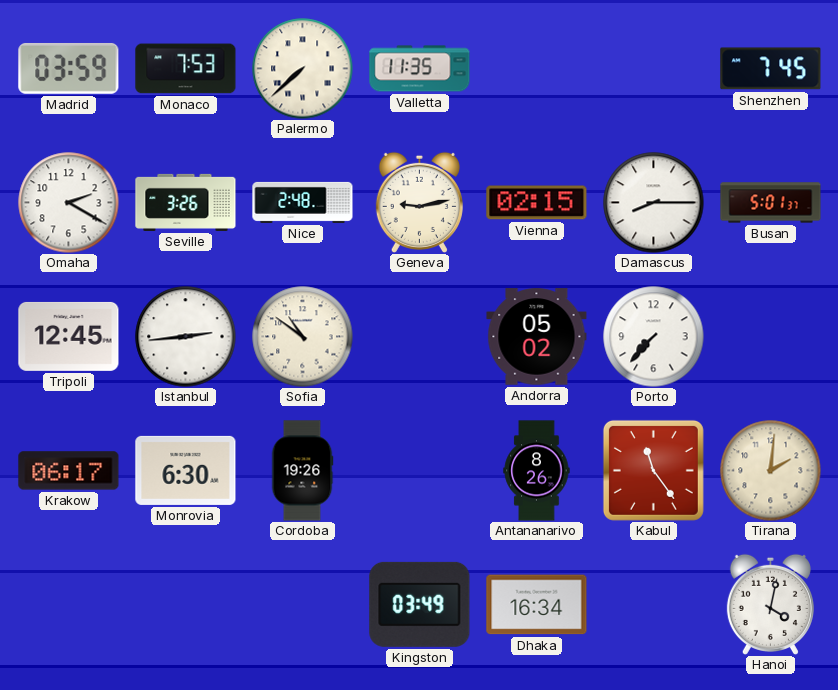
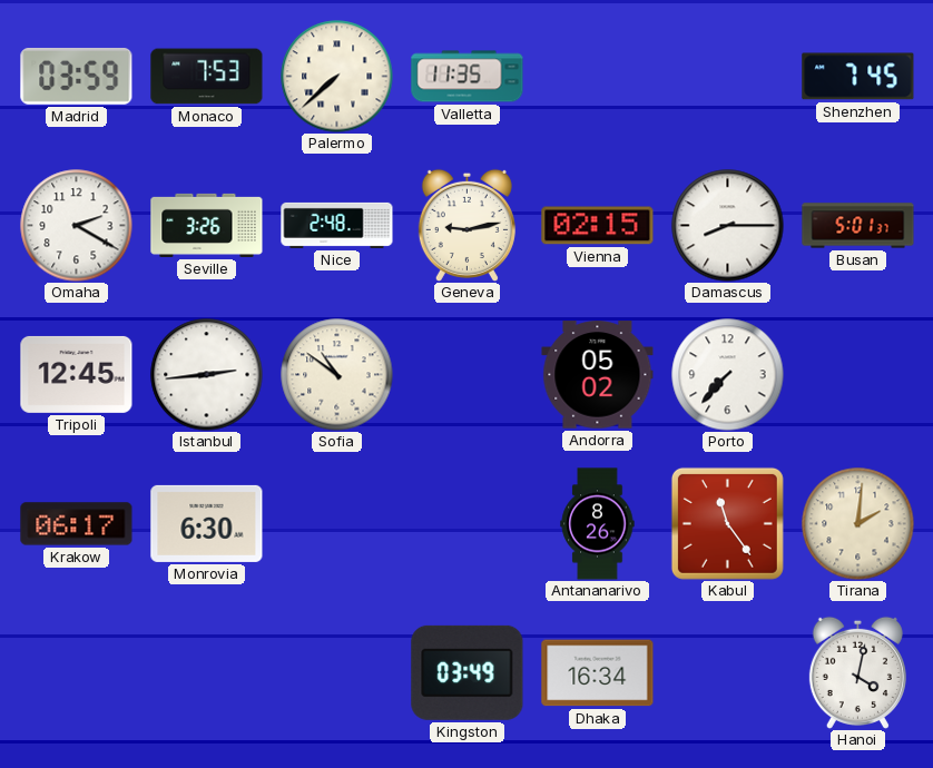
Cordoba: 19:26 -> none
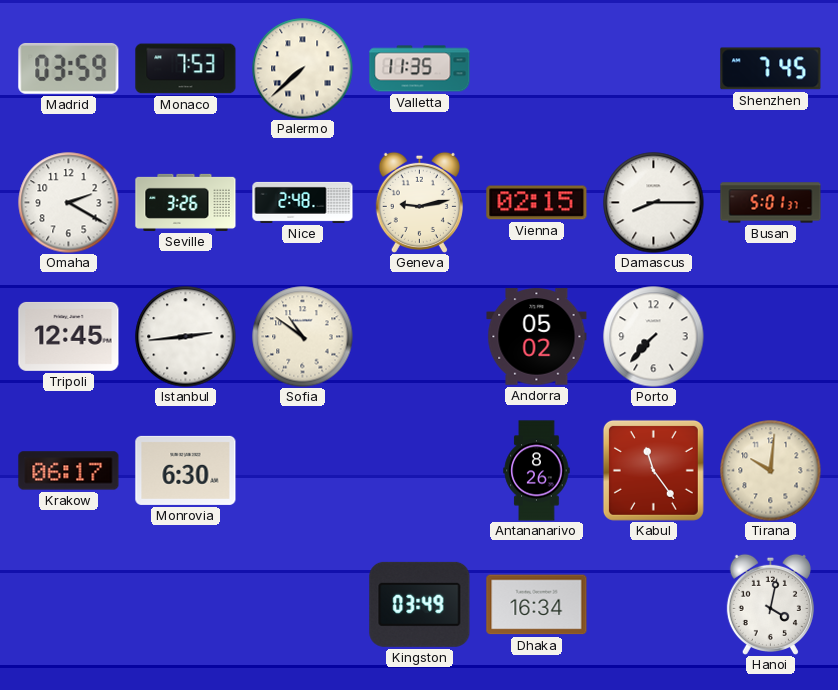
Tirana: 2:01 -> 10:01
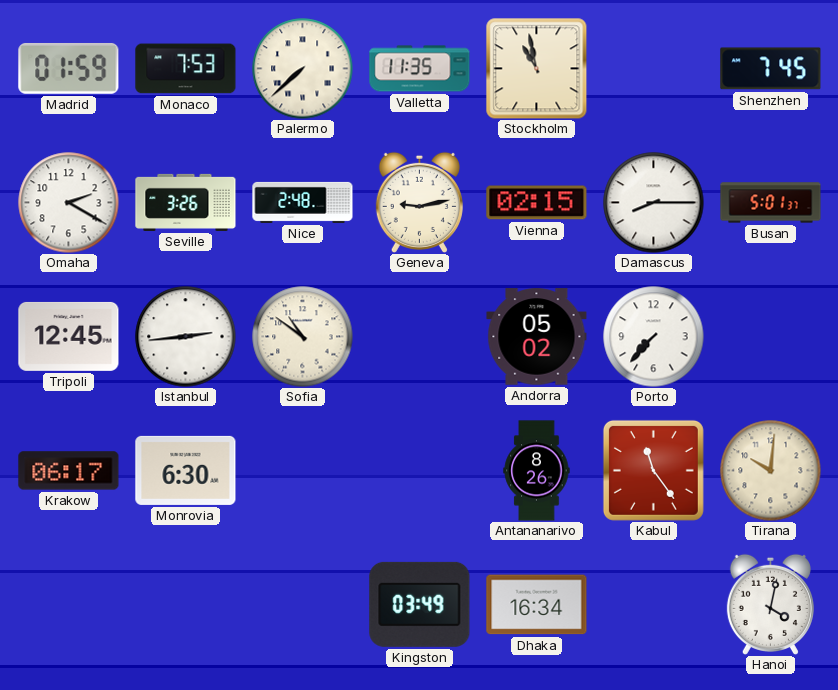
Madrid: 03:59 -> 01:59
Stockholm: none -> 10:58
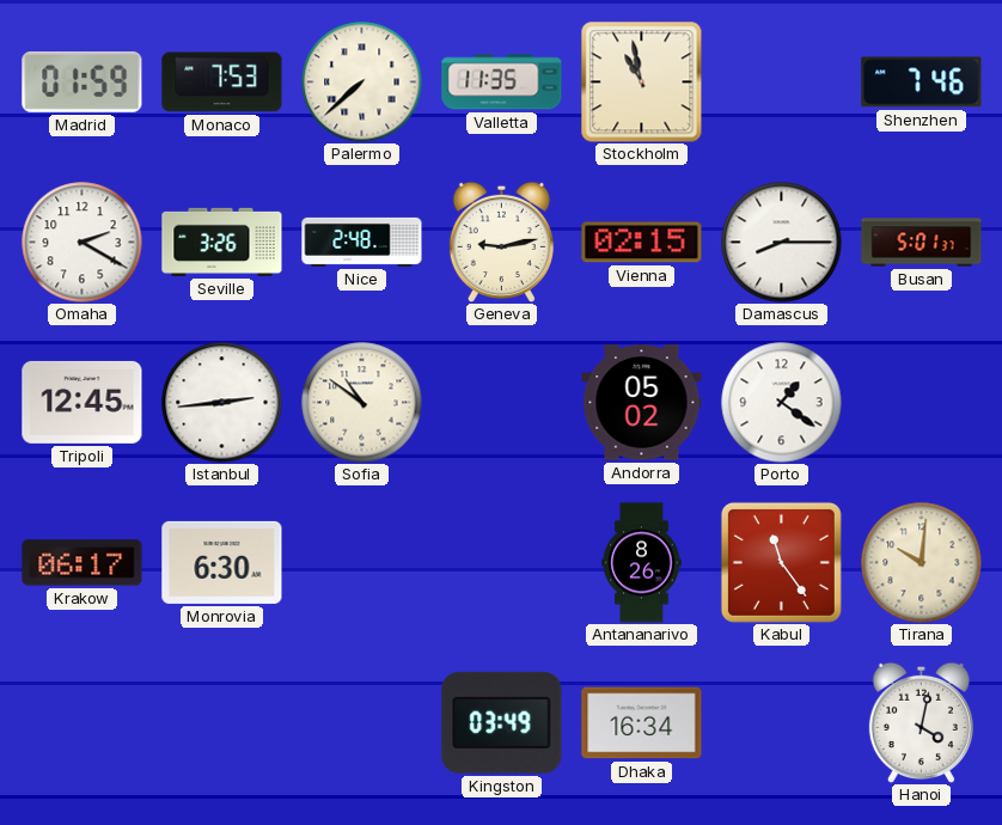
Shenzhen: 7:45 -> 7:46
Porto: 7:37 -> 1:21
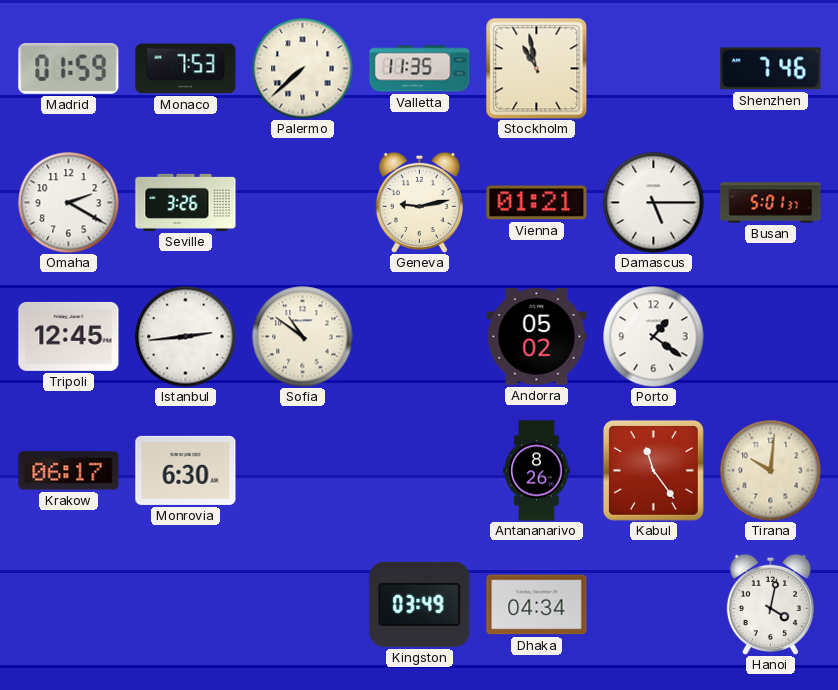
Nice: 2:48 -> none
Vienna: 02:15 -> 01:21
Damascus: 8:15 -> 5:15
Dhaka: 16:34 -> 04:34
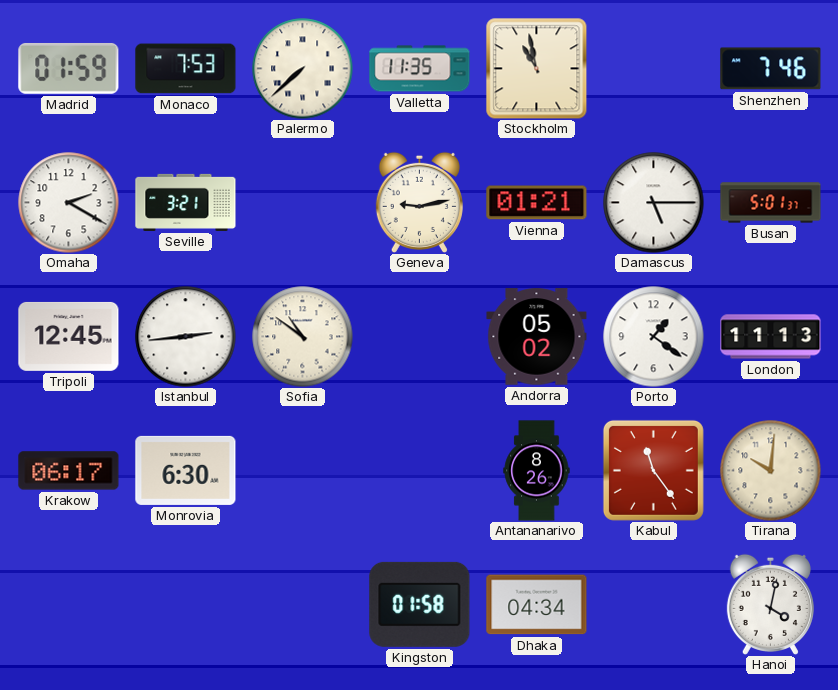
Seville: 3:26 -> 3:21
London: none -> 11:13
Kingston: 03:49 -> 01:58
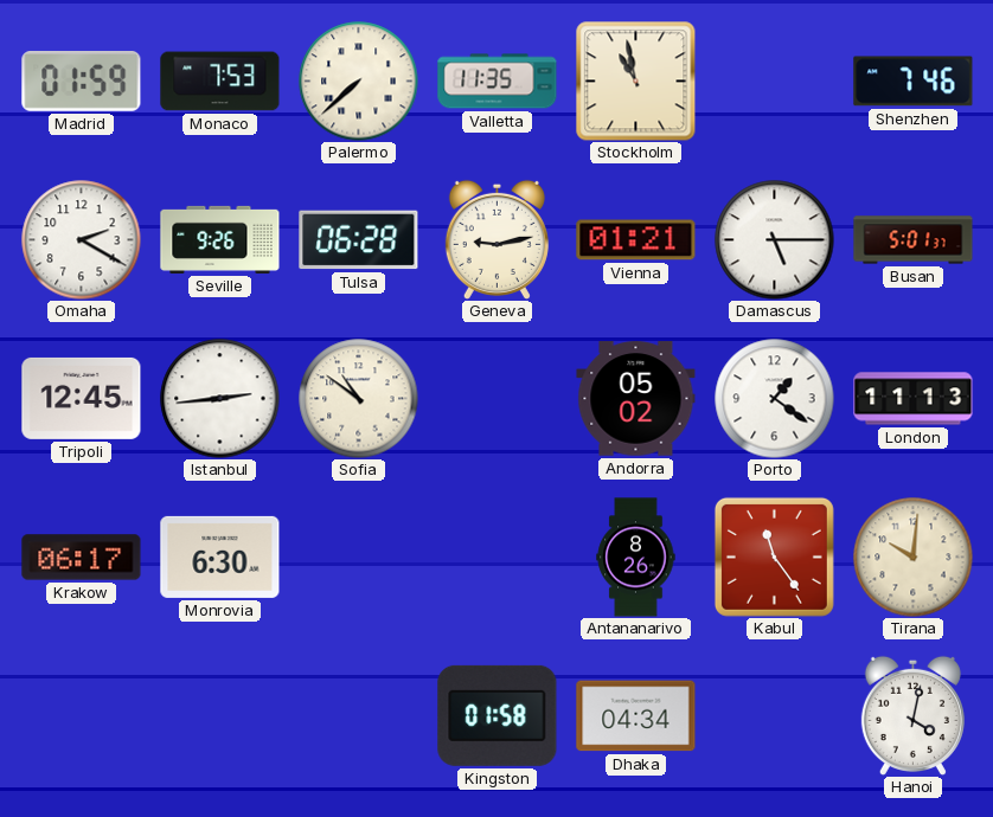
Seville: 3:21 -> 9:26
Tulsa: none -> 06:28
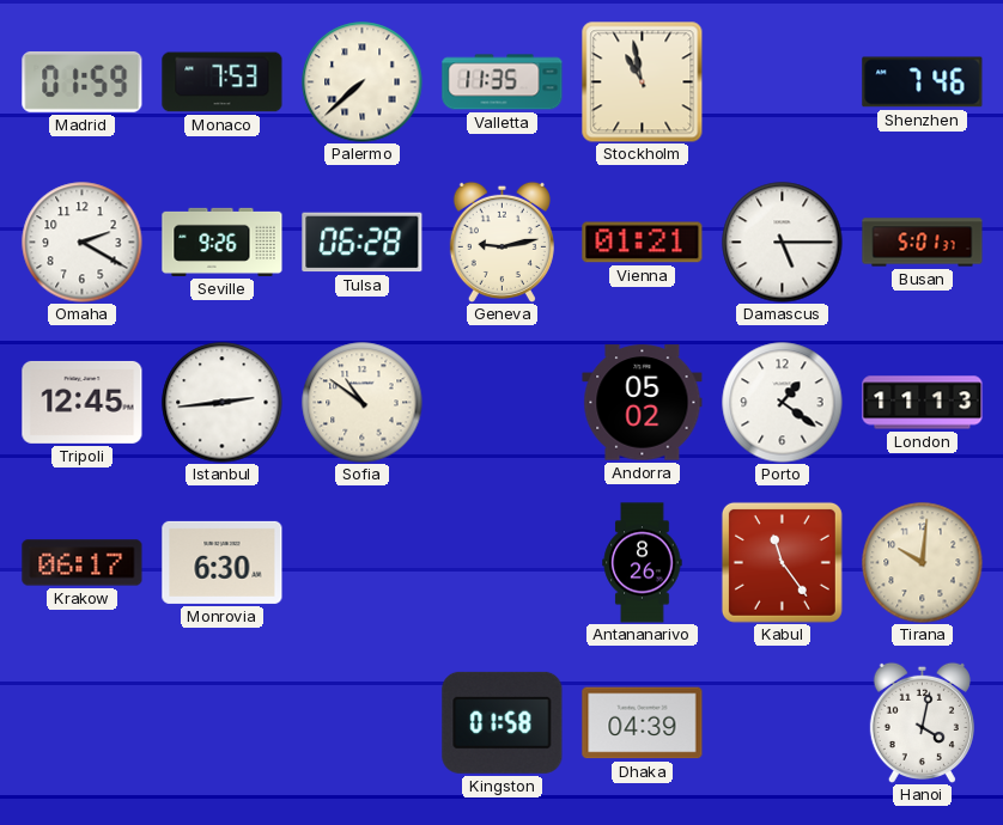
Dhaka: 04:34 -> 04:39
